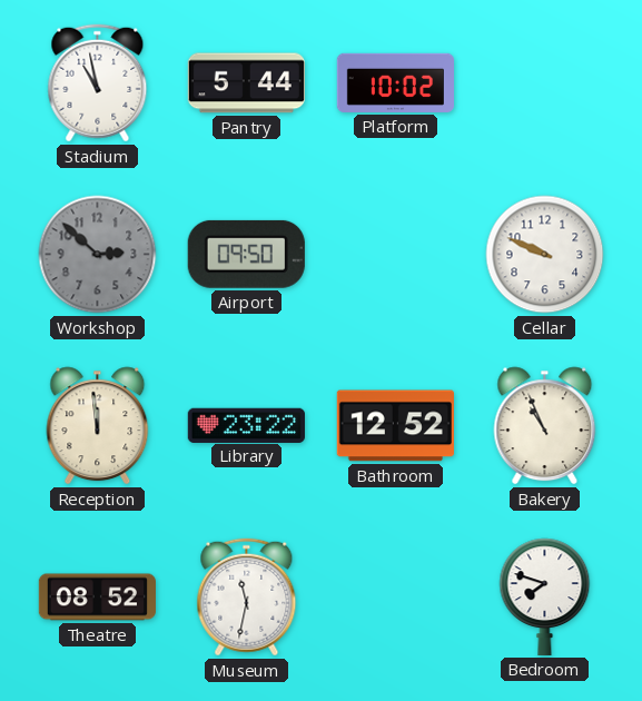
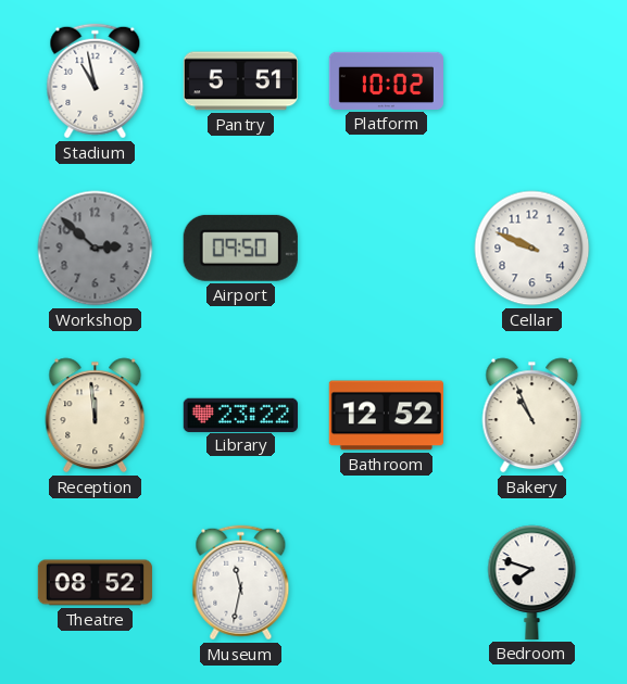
Pantry: 5:44 -> 5:51
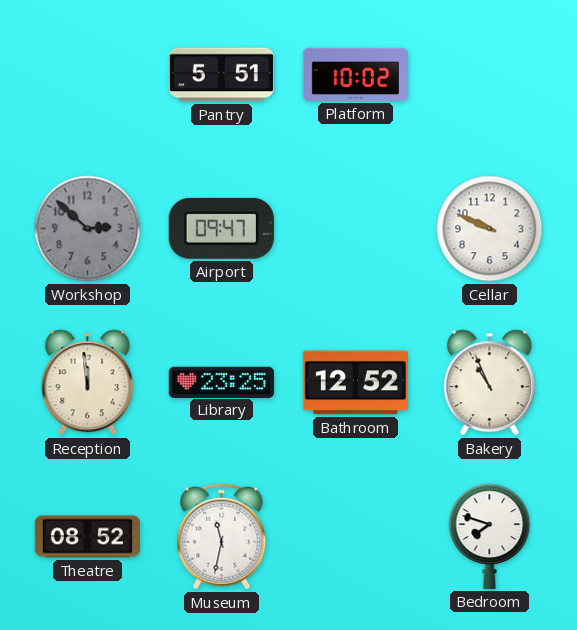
Stadium: 10:58 -> none
Airport: 09:50 -> 09:47
Library: 23:22 -> 23:25
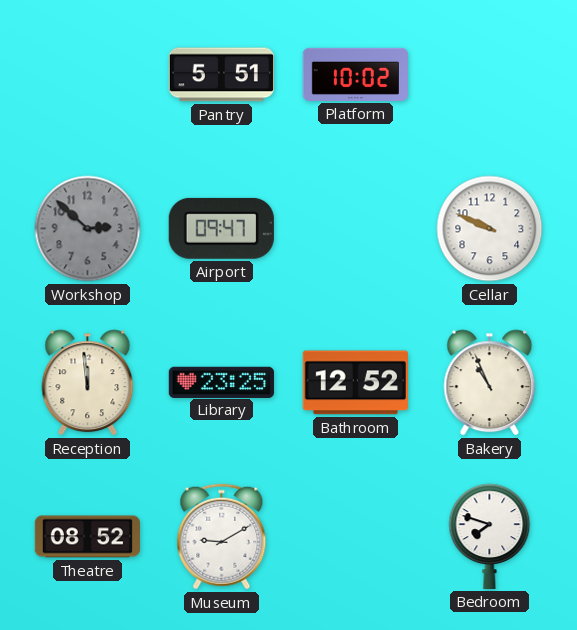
Museum: 11:32 -> 9:10
